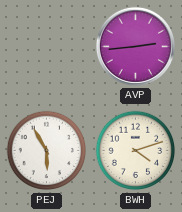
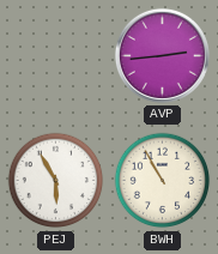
BWH: 4:12 -> 10:55
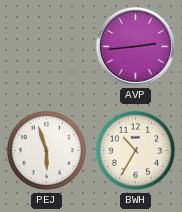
PEJ: 5:55 -> 5:57
BWH: 10:55 -> 10:35
